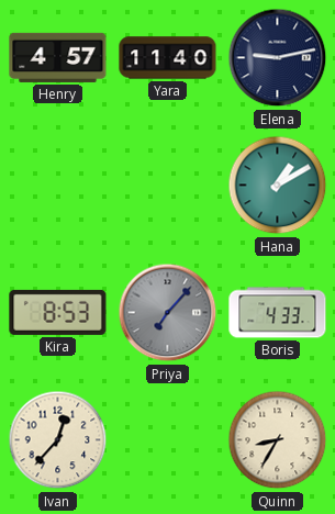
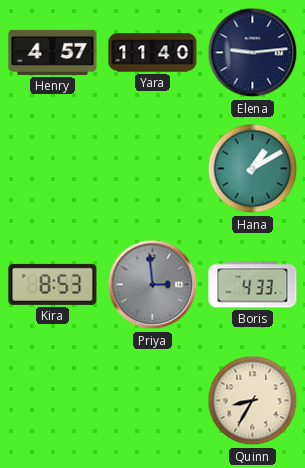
Elena: 9:13 -> 9:14
Priya: 7:07 -> 2:59
Ivan: 12:37 -> none
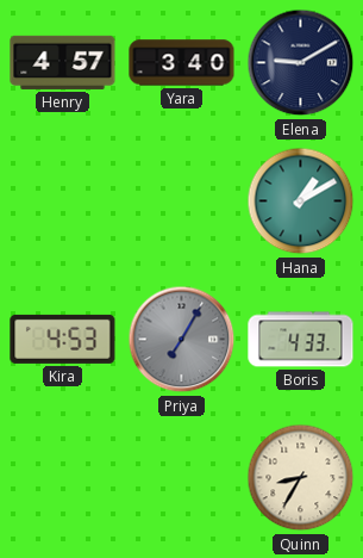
Yara: 11:40 -> 3:40
Elena: 9:14 -> 9:10
Kira: 8:53 -> 4:53
Priya: 2:59 -> 7:05
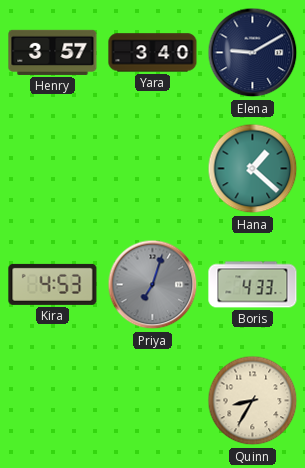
Henry: 4:57 -> 3:57
Hana: 1:10 -> 1:22
Priya: 7:05 -> 7:03
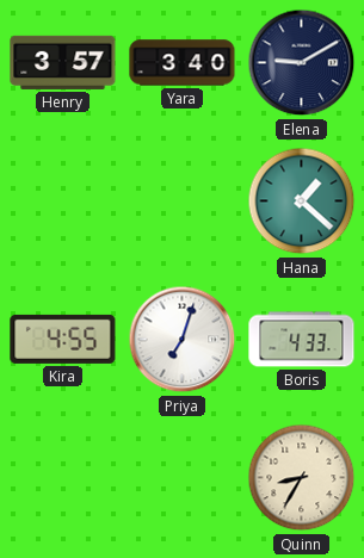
Kira: 4:53 -> 4:55
Priya dial: grey -> white
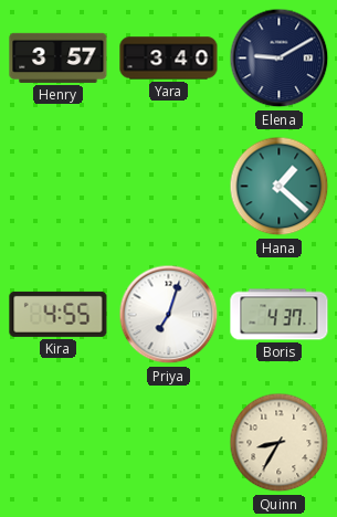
Boris: 4:33 -> 4:37
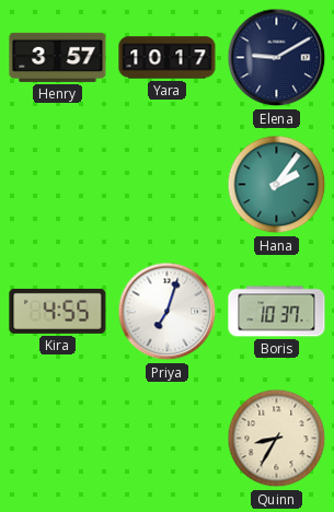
Yara: 3:40 -> 10:17
Hana: 1:22 -> 2:06
Boris: 4:37 -> 10:37
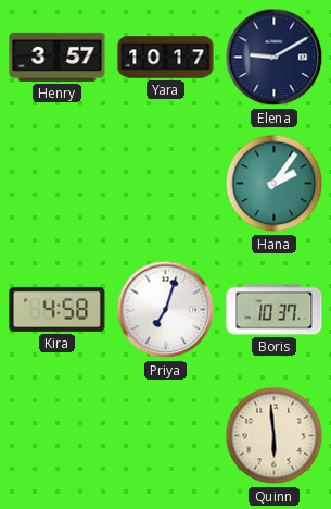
Kira: 4:55 -> 4:58
Quinn: 8:35 -> 5:59
